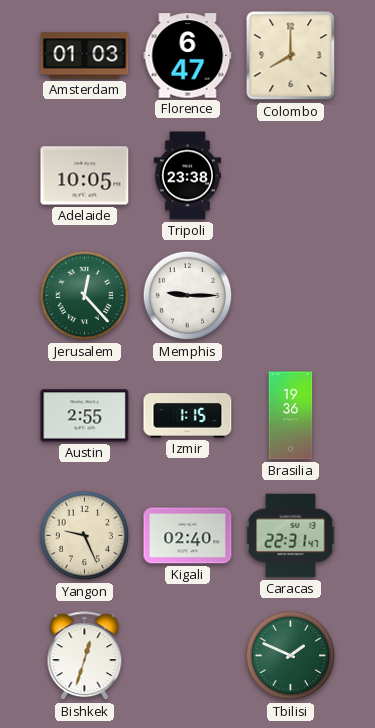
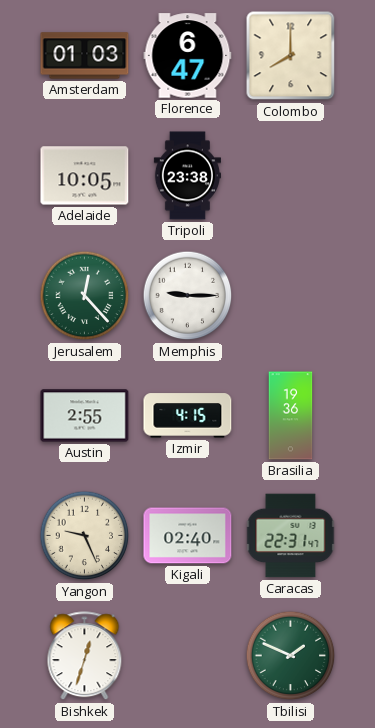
Izmir: 1:15 -> 4:15
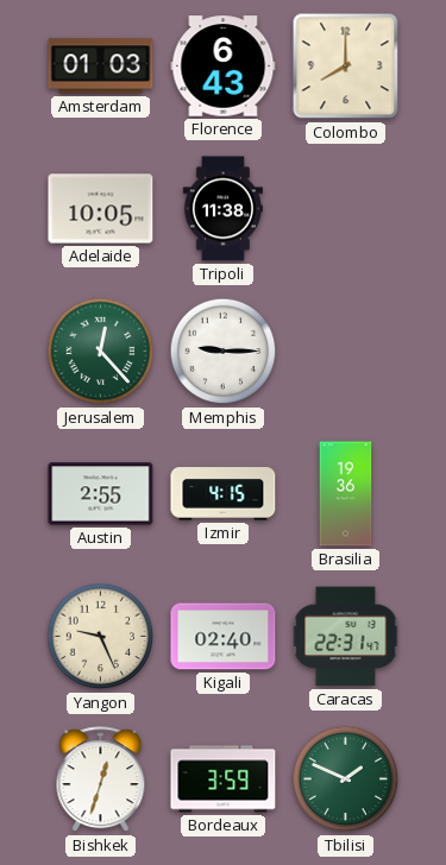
Florence: 6:47 -> 6:43
Tripoli: 23:38 -> 11:38
Bordeaux: none -> 3:59
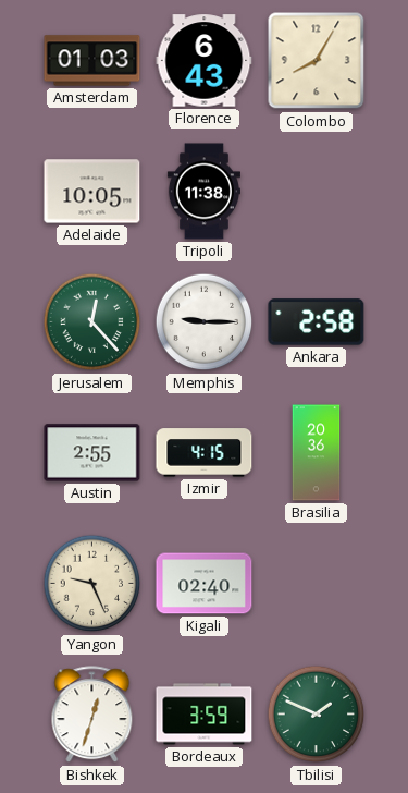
Colombo: 8:00 -> 8:05
Ankara: none -> 2:58
Brasilia: 19:36 -> 20:36
Caracas: 22:31 -> none
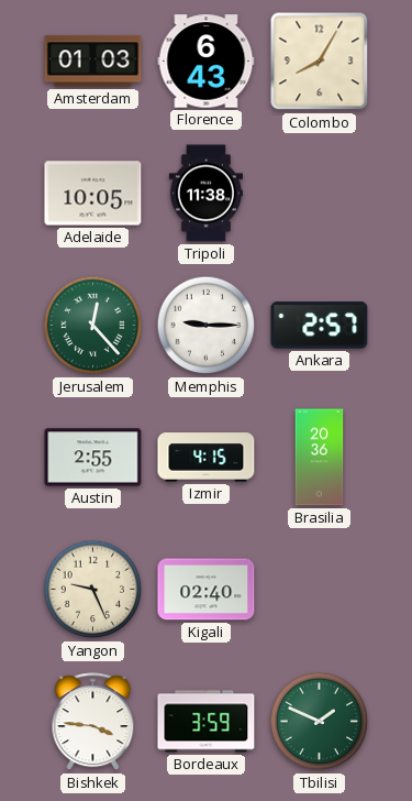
Ankara: 2:58 -> 2:57
Bishkek: 12:33 -> 3:46
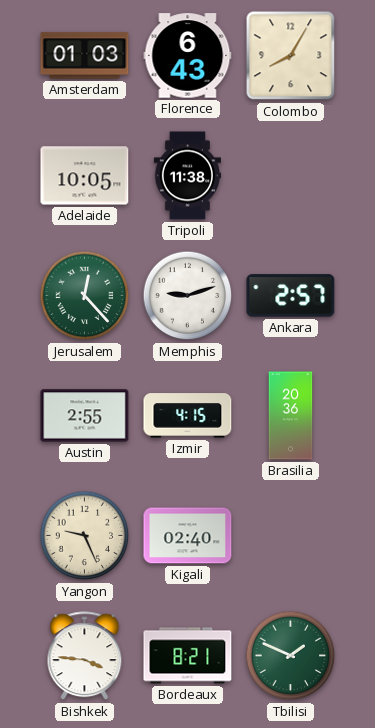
Memphis: 9:15 -> 9:12
Bordeaux: 3:59 -> 8:21
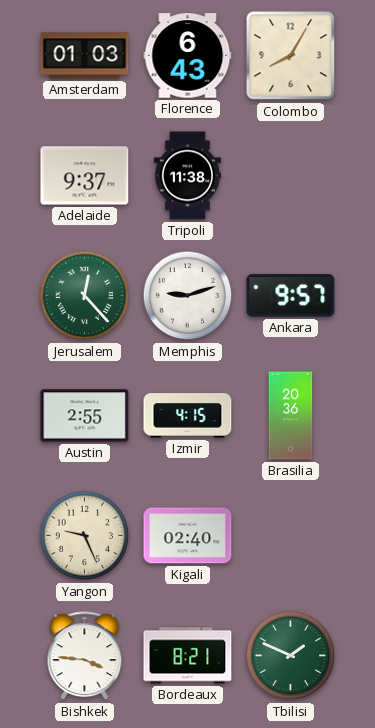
Adelaide: 10:05 -> 9:37
Ankara: 2:57 -> 9:57
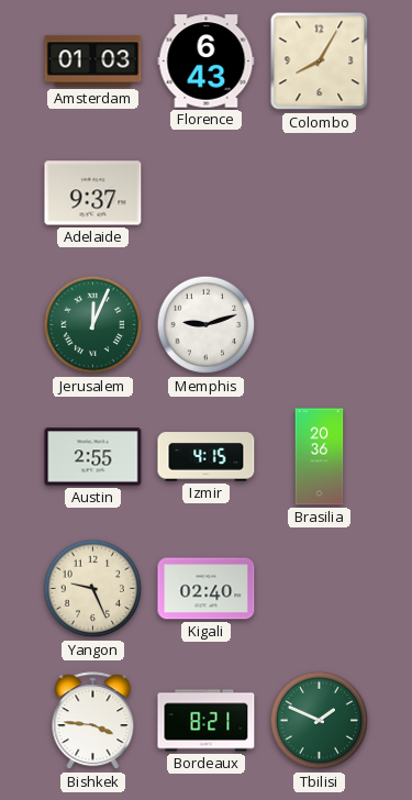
Tripoli: 11:38 -> none
Jerusalem: 12:23 -> 12:04
Ankara: 9:57 -> none
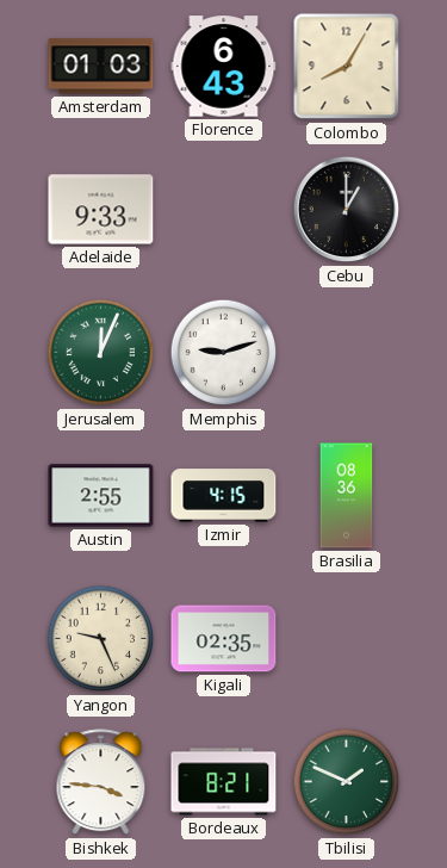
Adelaide: 9:37 -> 9:33
Cebu: none -> 1:00
Brasilia: 20:36 -> 08:36
Kigali: 02:40 -> 02:35
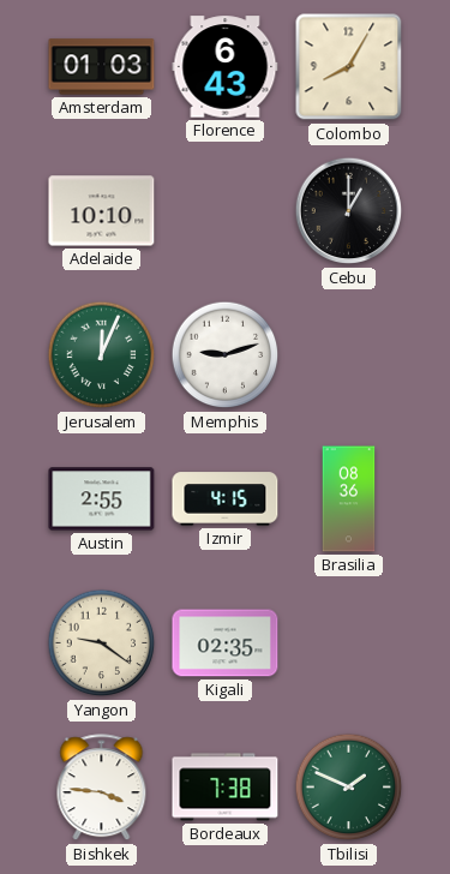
Adelaide: 9:33 -> 10:10
Yangon: 9:26 -> 9:21
Bordeaux: 8:21 -> 7:38
